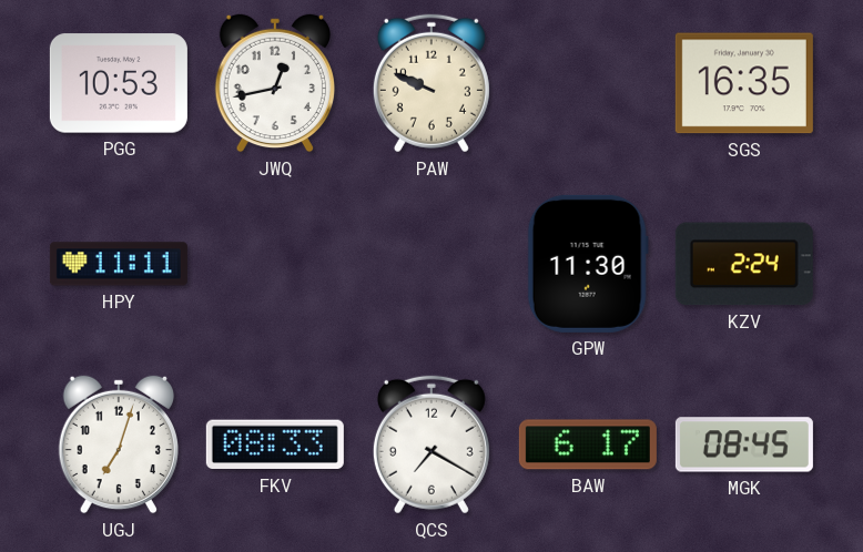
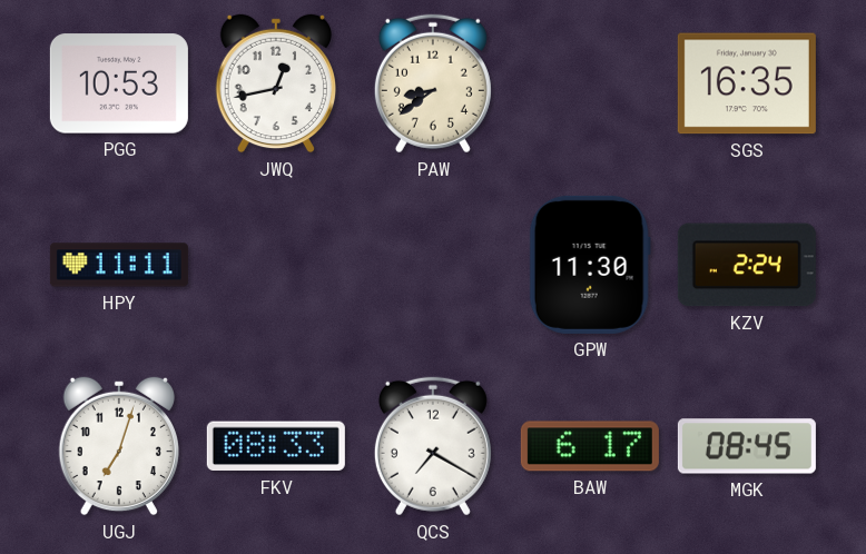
PAW: 9:49 -> 8:39
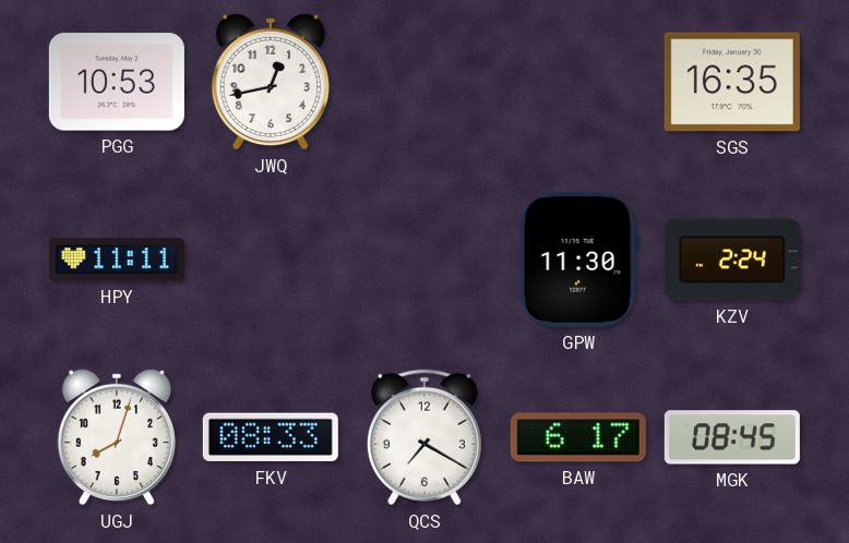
PAW: 8:39 -> none
UGJ: 7:03 -> 8:03
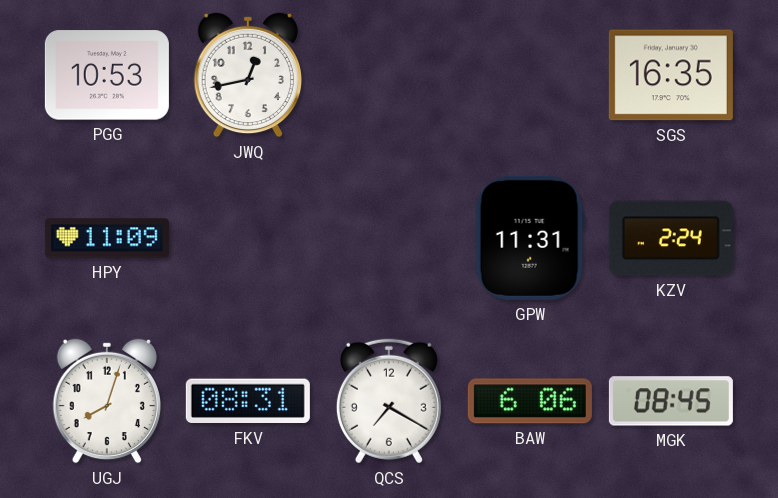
HPY: 11:11 -> 11:09
GPW: 11:30 -> 11:31
FKV: 08:33 -> 08:31
BAW: 6:17 -> 6:06
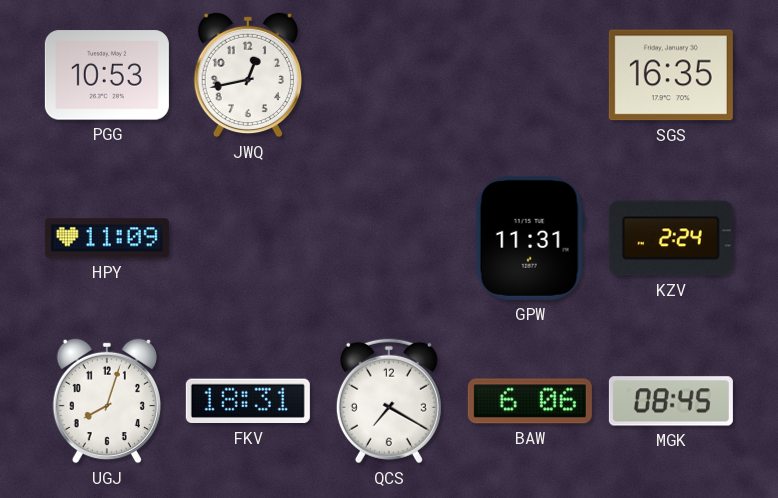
FKV: 08:31 -> 18:31
